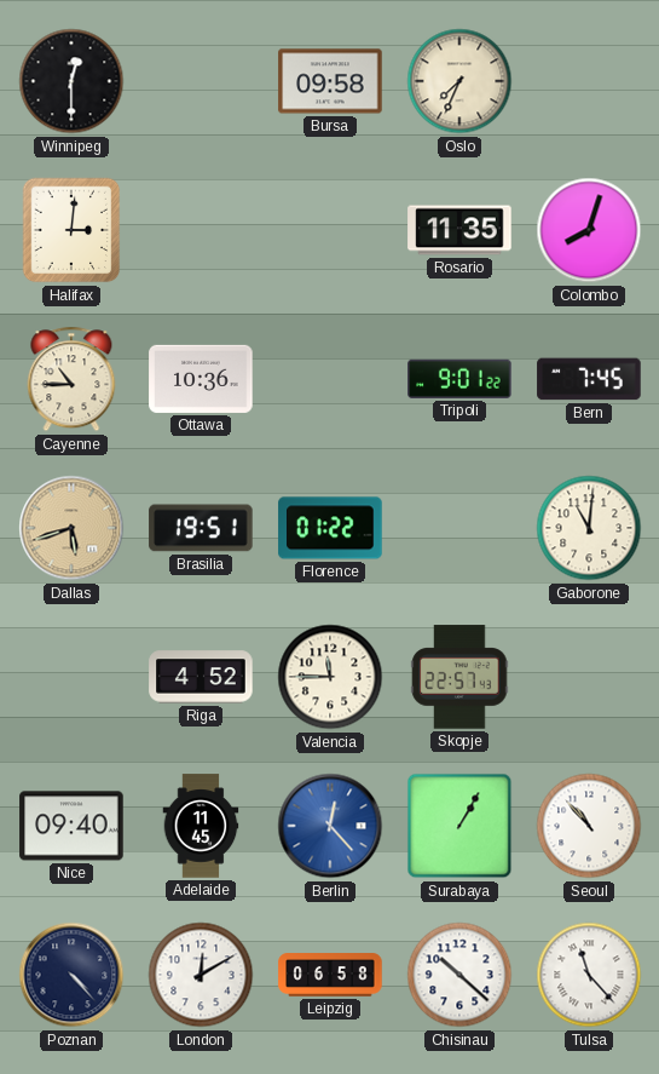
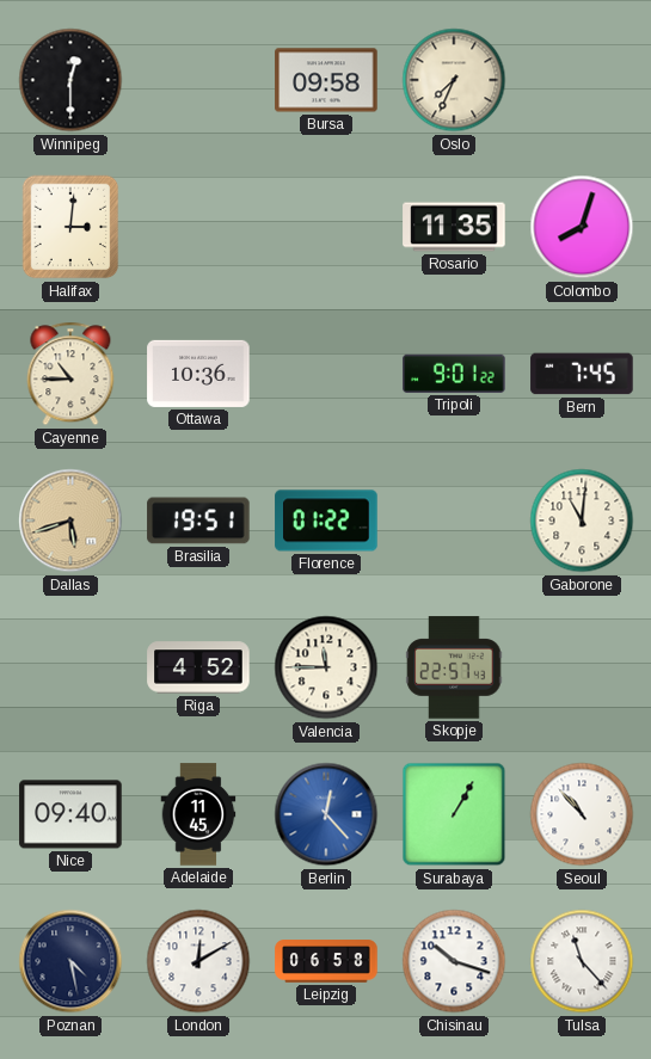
Poznan: 4:23 -> 4:28
Chisinau: 10:22 -> 10:18
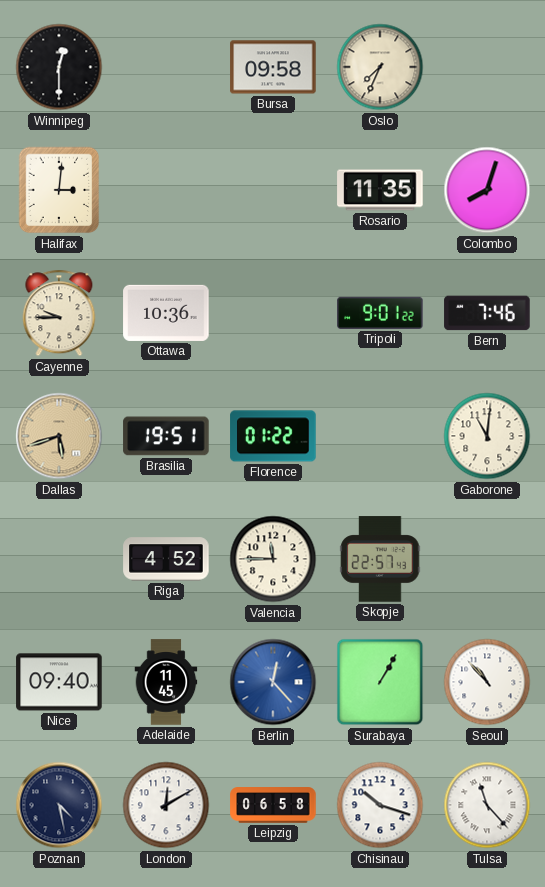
Cayenne: 10:45 -> 9:45
Bern: 7:45 -> 7:46
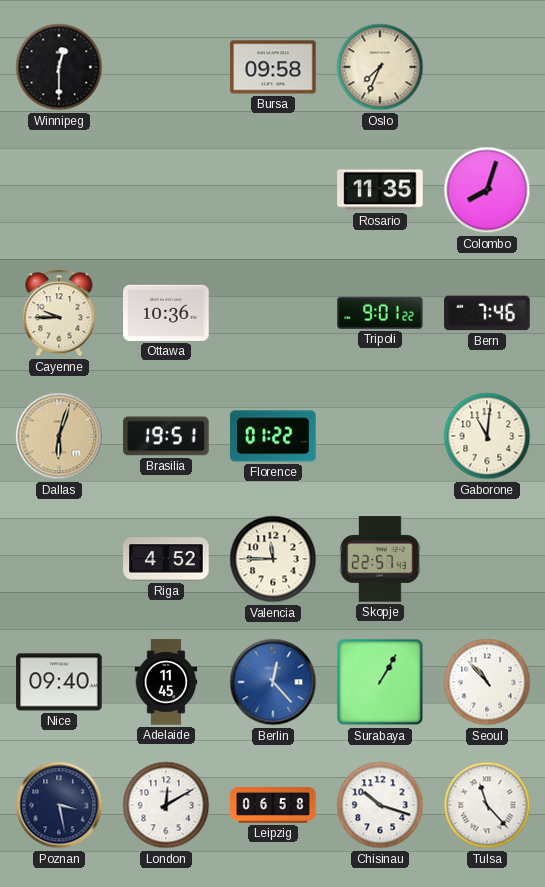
Halifax: 3:01 -> none
Dallas: 5:42 -> 6:03
Poznan: 4:28 -> 3:28
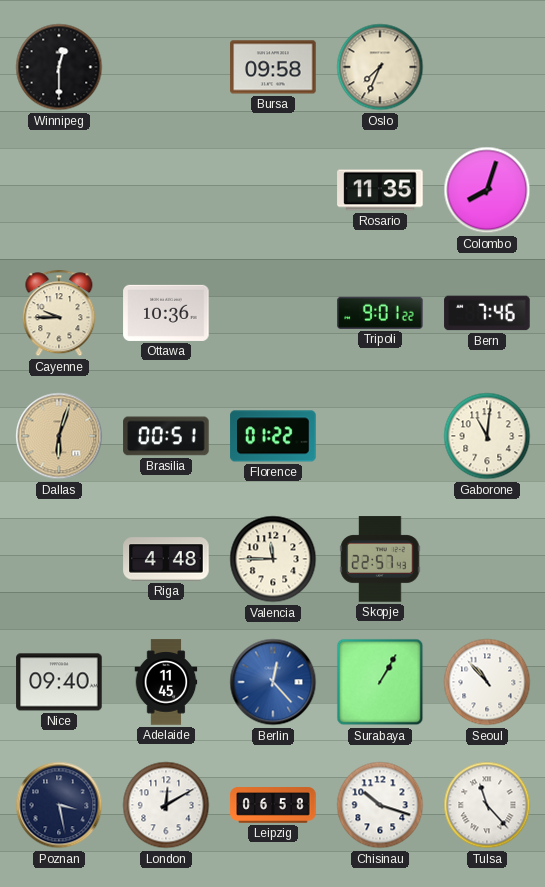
Brasilia: 19:51 -> 00:51
Riga: 4:52 -> 4:48
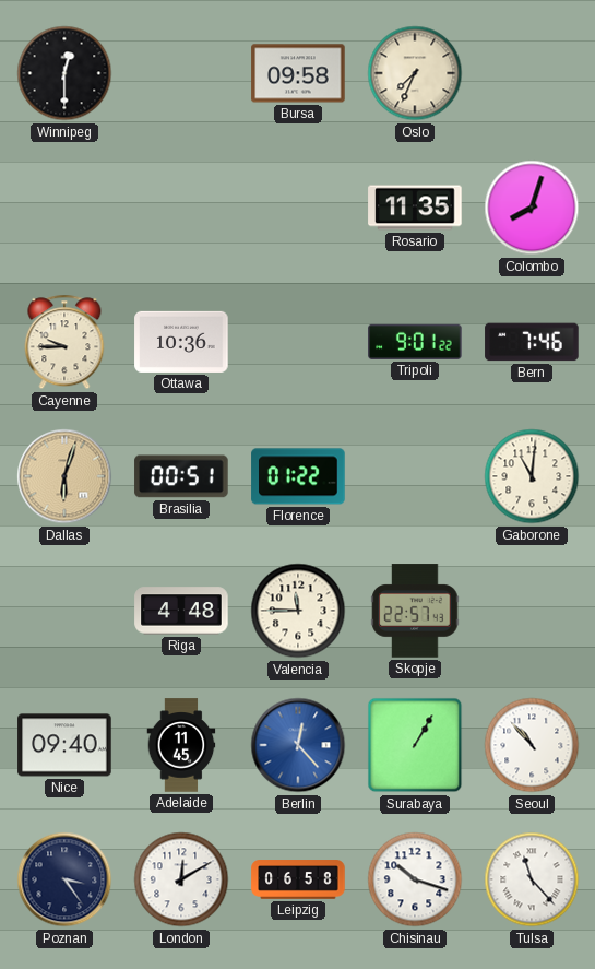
Poznan: 3:28 -> 3:24
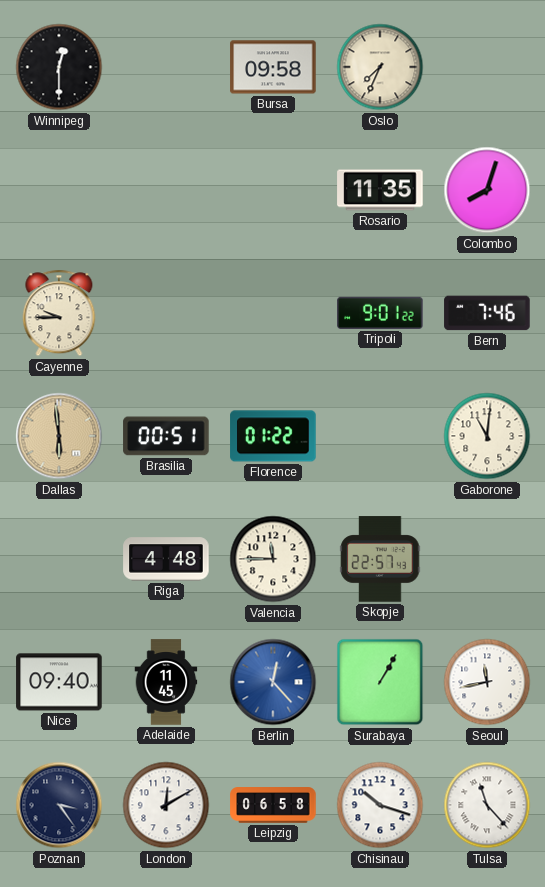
Ottawa: 10:36 -> none
Dallas: 6:03 -> 5:59
Seoul: 10:53 -> 11:43
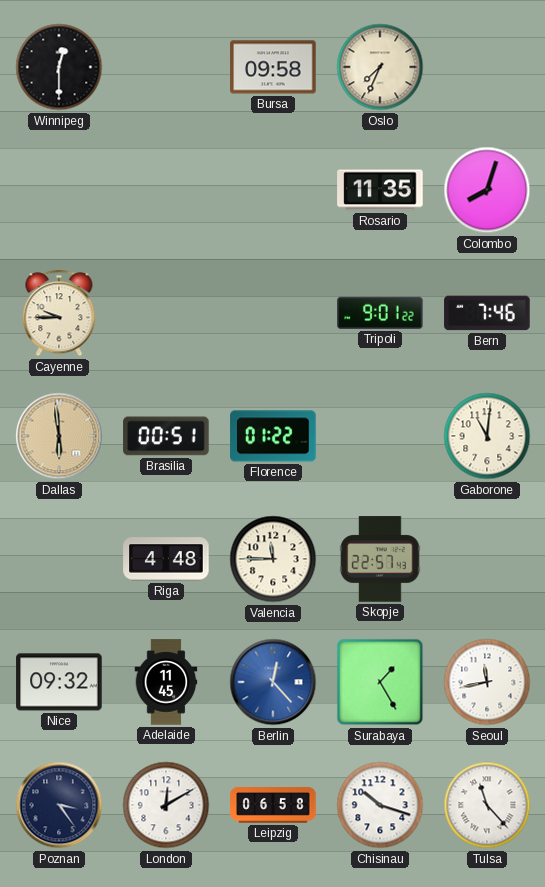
Nice: 09:40 -> 09:32
Surabaya: 1:05 -> 1:25
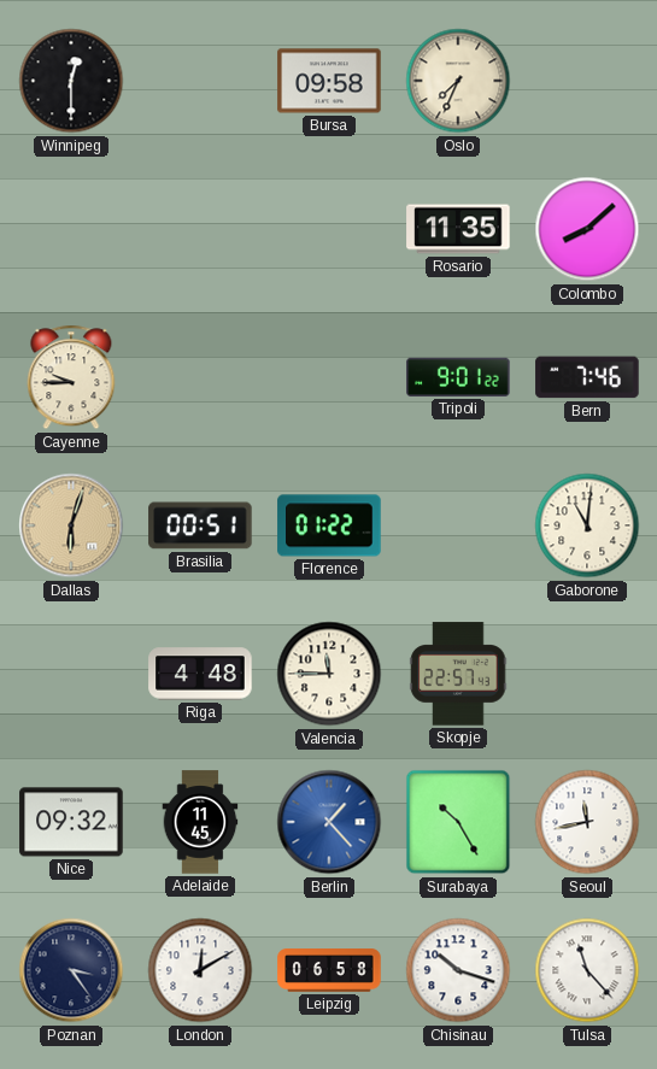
Colombo: 8:03 -> 8:08
Dallas: 5:59 -> 6:03
Berlin: 12:23 -> 1:23
Surabaya: 1:25 -> 10:25
